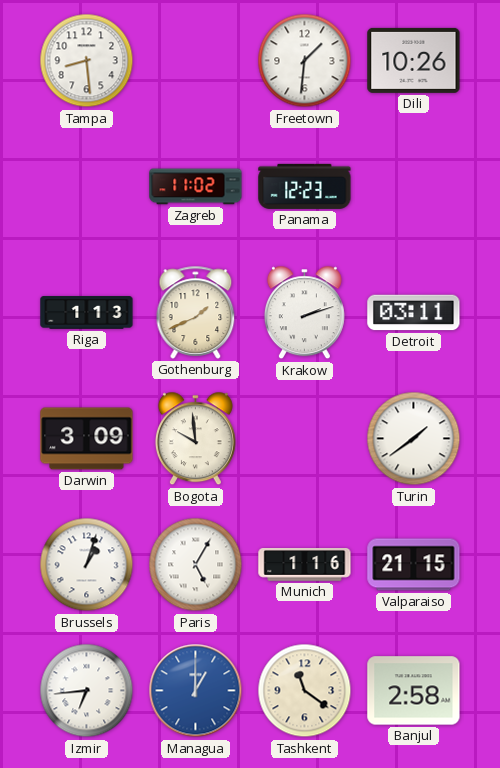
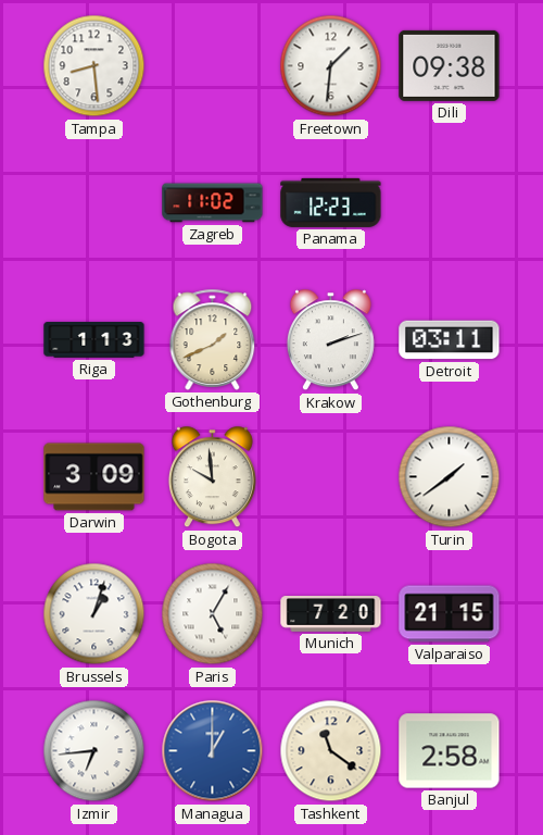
Dili: 10:26 -> 09:38
Munich: 1:16 -> 7:20
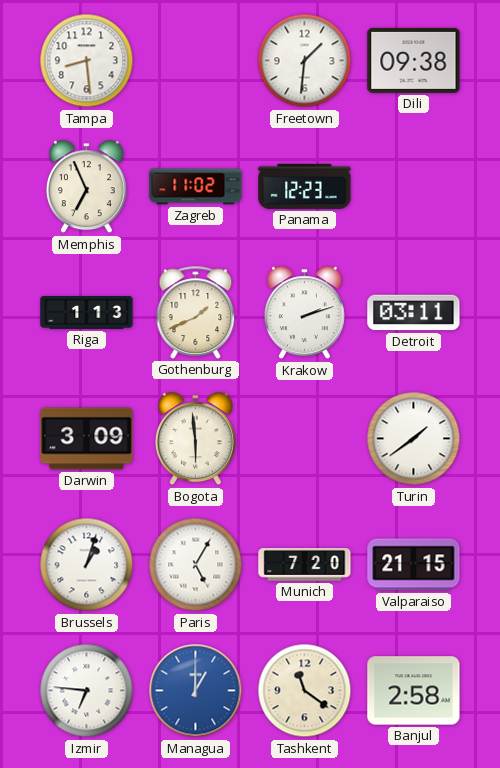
Memphis: none -> 6:56
Bogota: 9:59 -> 5:59
Izmir: 6:44 -> 6:46
